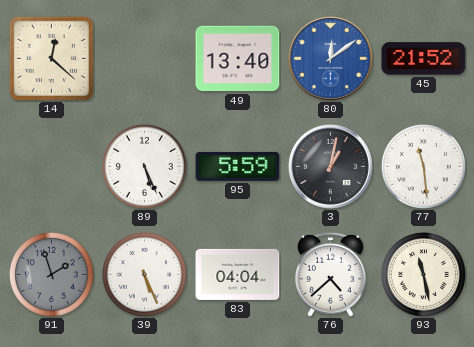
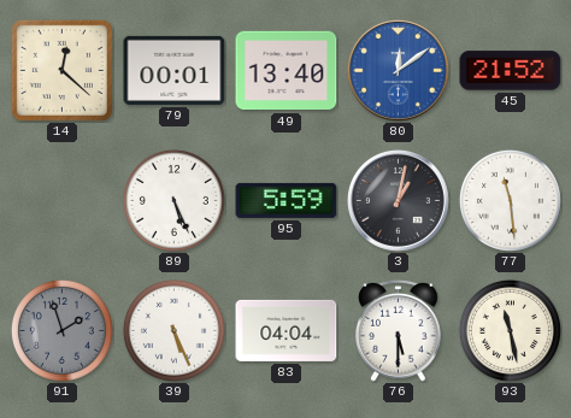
79: none -> 00:01
76: 4:38 -> 5:30
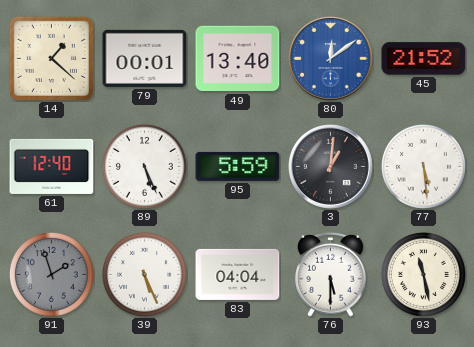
14: 12:22 -> 1:22
61: none -> 12:40
3: 1:02 -> 1:01
77: 11:29 -> 5:29
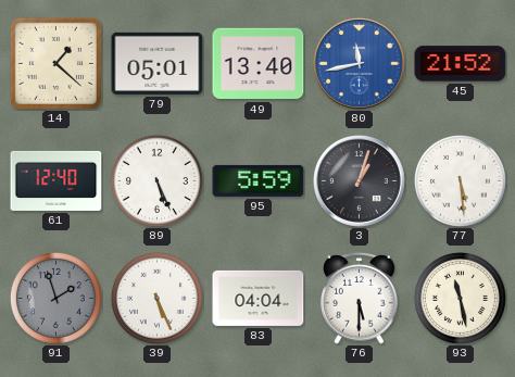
79: 00:01 -> 05:01
80: 12:09 -> 11:43
3: 1:01 -> 1:03
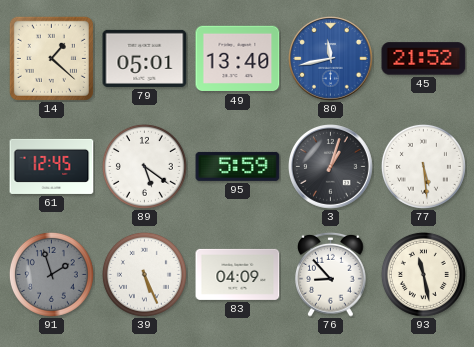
61: 12:40 -> 12:45
89: 5:26 -> 5:21
83: 04:04 -> 04:09
76: 5:30 -> 8:53
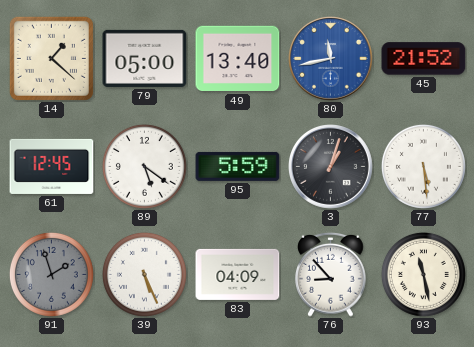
79: 05:01 -> 05:00
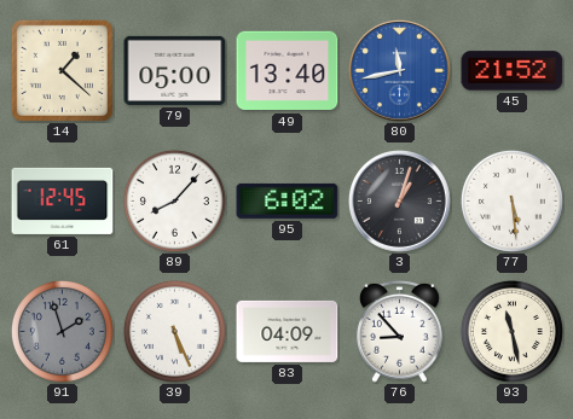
89: 5:21 -> 8:07
95: 5:59 -> 6:02
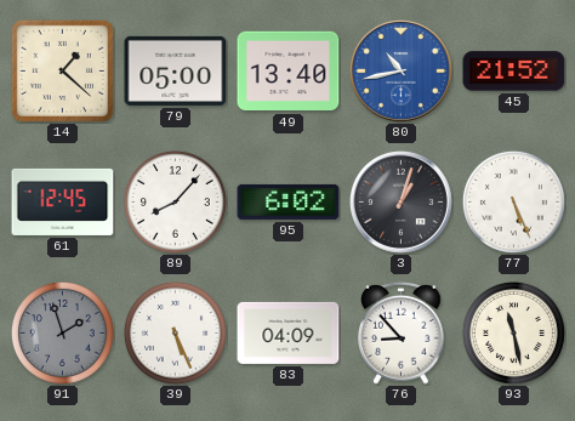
80: 11:43 -> 10:43
77: 5:29 -> 5:26
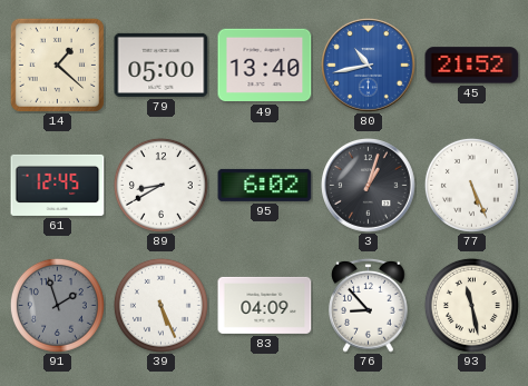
89: 8:07 -> 8:40
